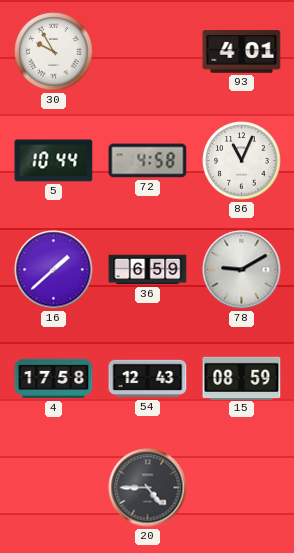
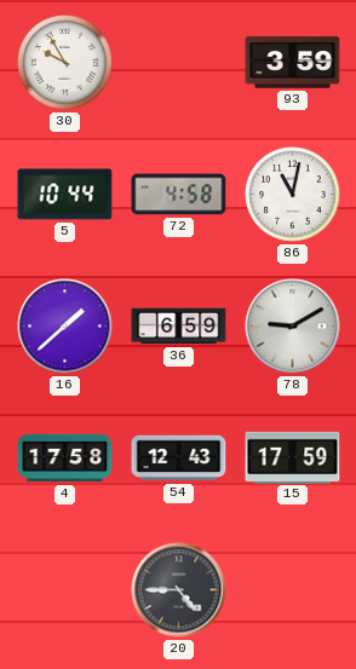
93: 4:01 -> 3:59
86: 11:04 -> 11:02
15: 08:59 -> 17:59
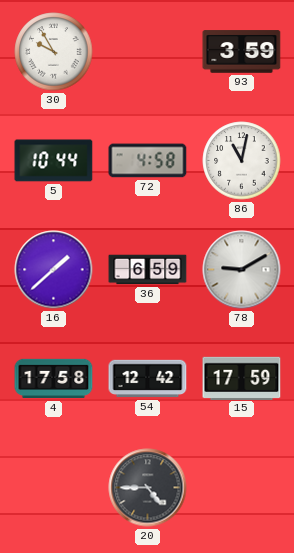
54: 12:43 -> 12:42
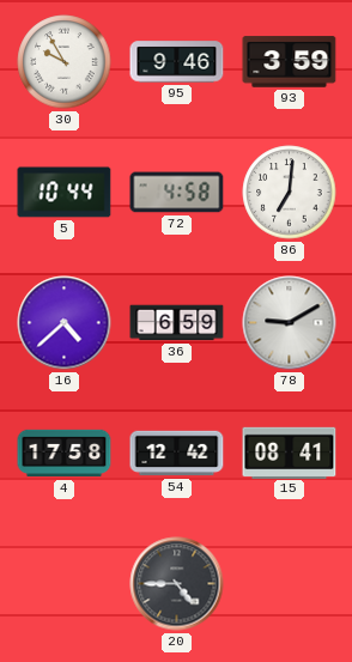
95: none -> 9:46
86: 11:02 -> 7:01
16: 1:38 -> 4:38
15: 17:59 -> 08:41
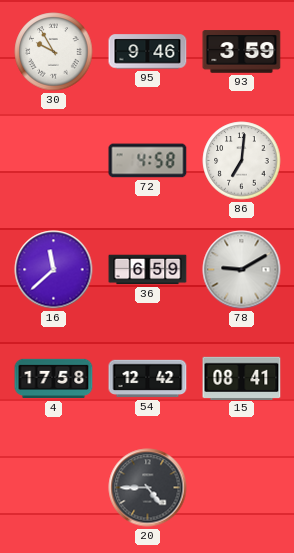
5: 10:44 -> none
16: 4:38 -> 11:38
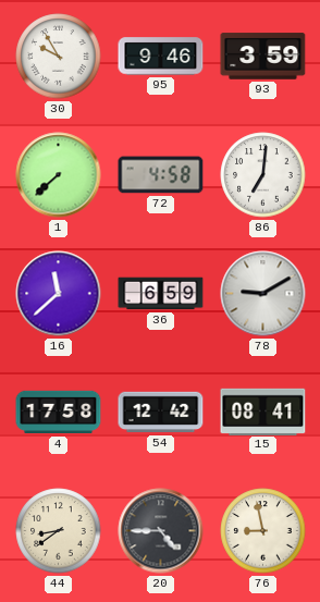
1: none -> 7:38
44: none -> 8:39
76: none -> 8:58
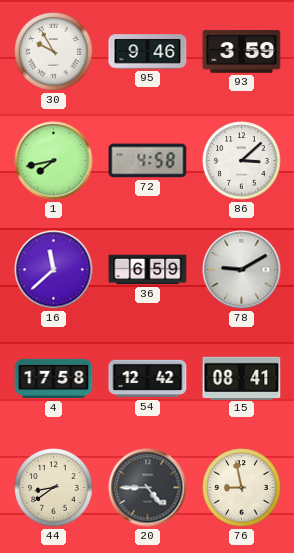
1: 7:38 -> 7:43
86: 7:01 -> 3:08
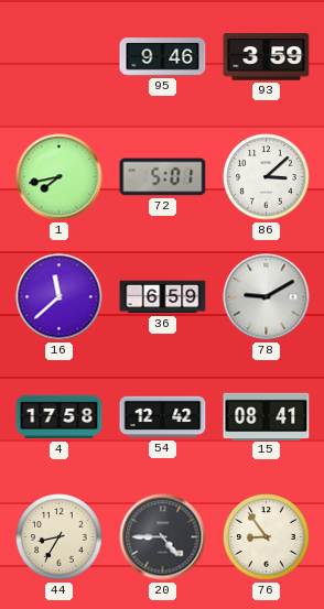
30: 9:55 -> none
72: 4:58 -> 5:01
44: 8:39 -> 8:35
76: 8:58 -> 8:54
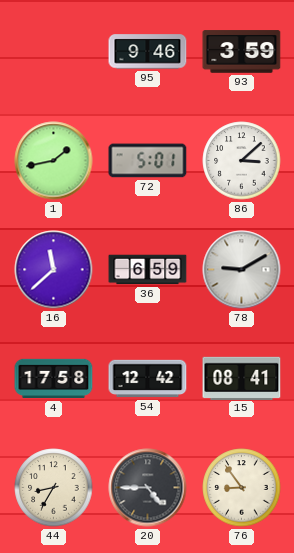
1: 7:43 -> 1:43
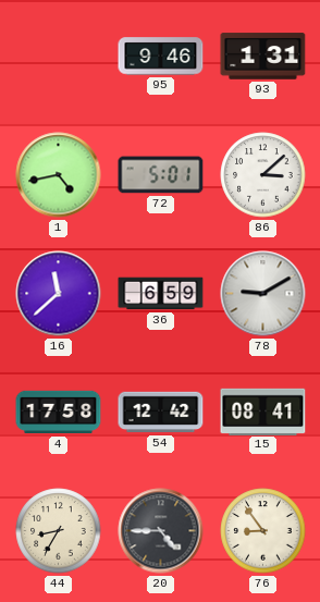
93: 3:59 -> 1:31
1: 1:43 -> 4:43
